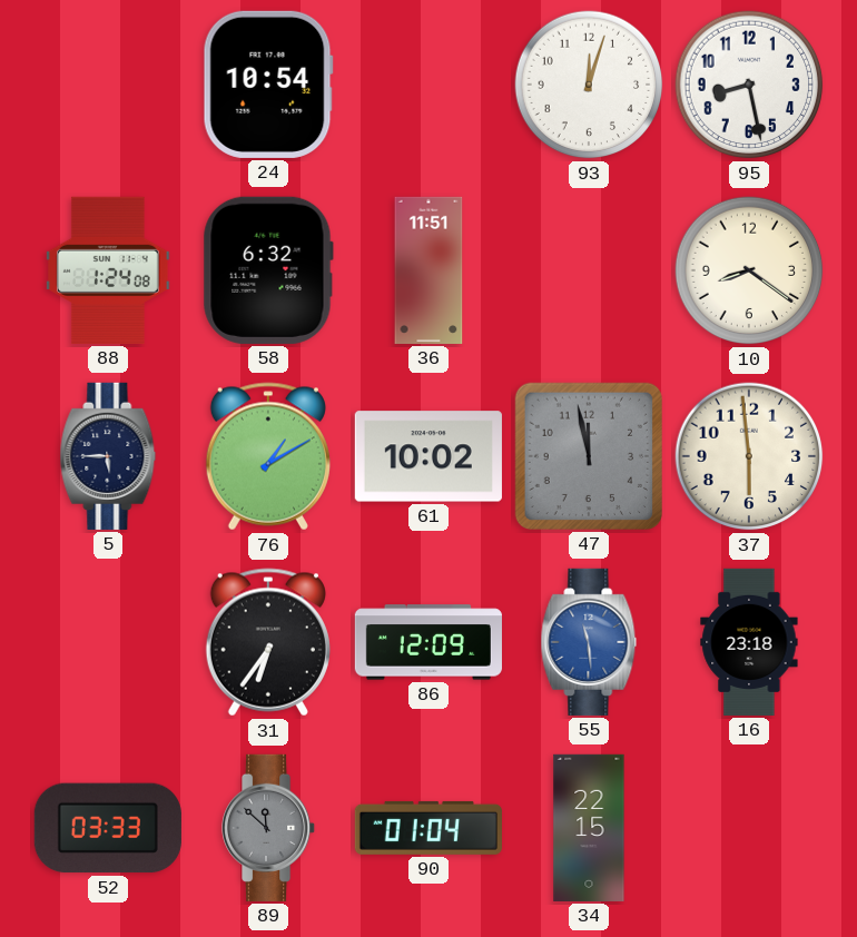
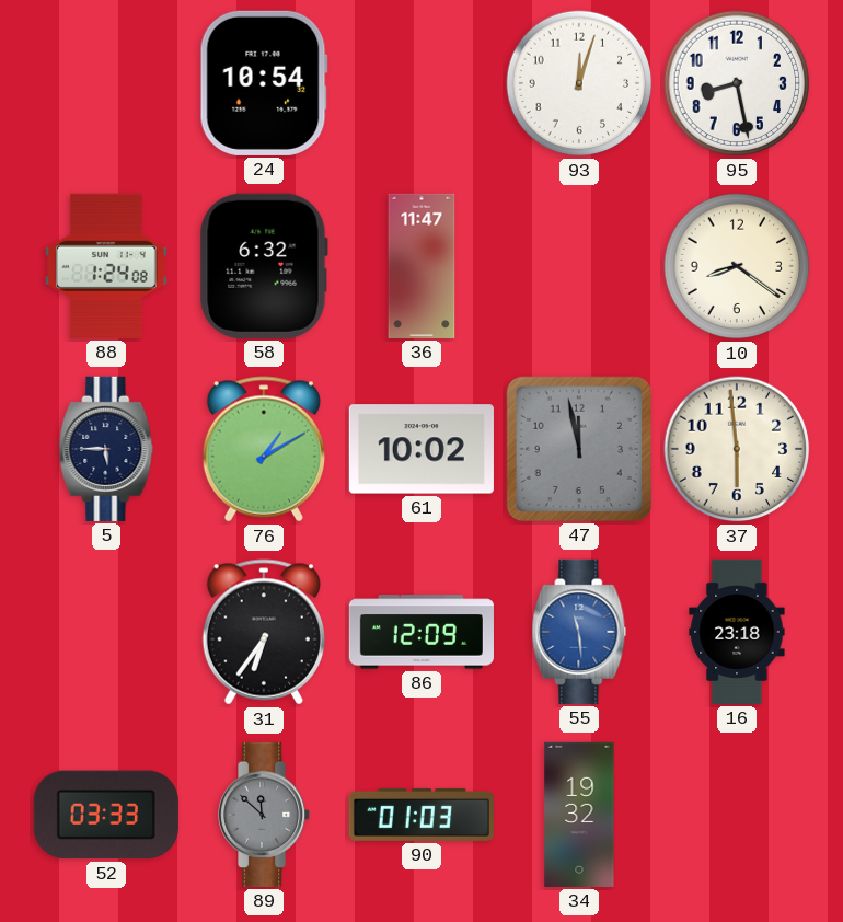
36: 11:51 -> 11:47
90: 01:04 -> 01:03
34: 22:15 -> 19:32
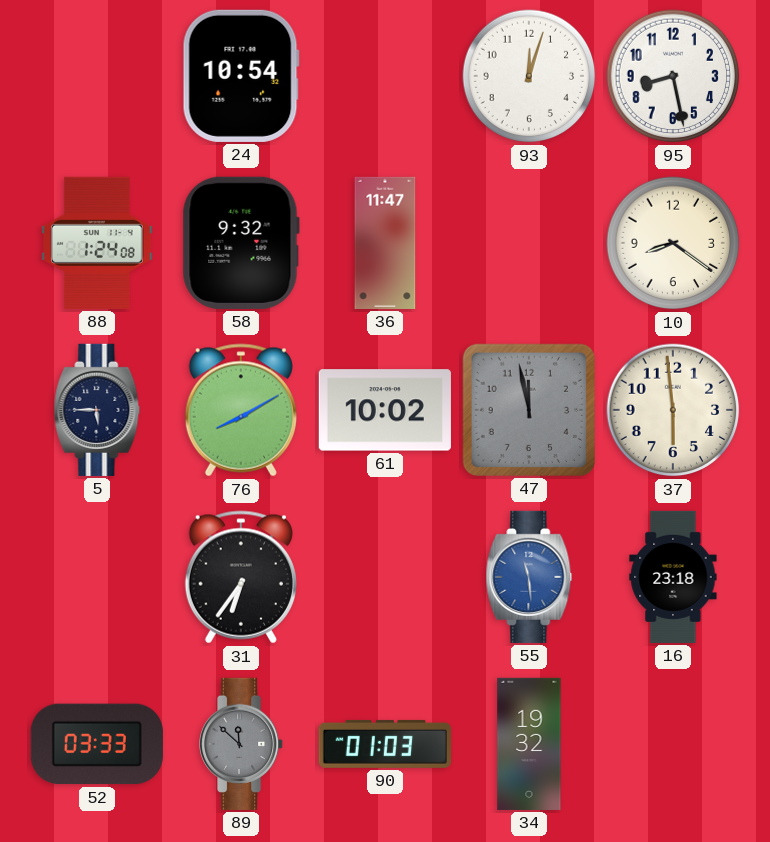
58: 6:32 -> 9:32
76: 1:10 -> 8:10
86: 12:09 -> none
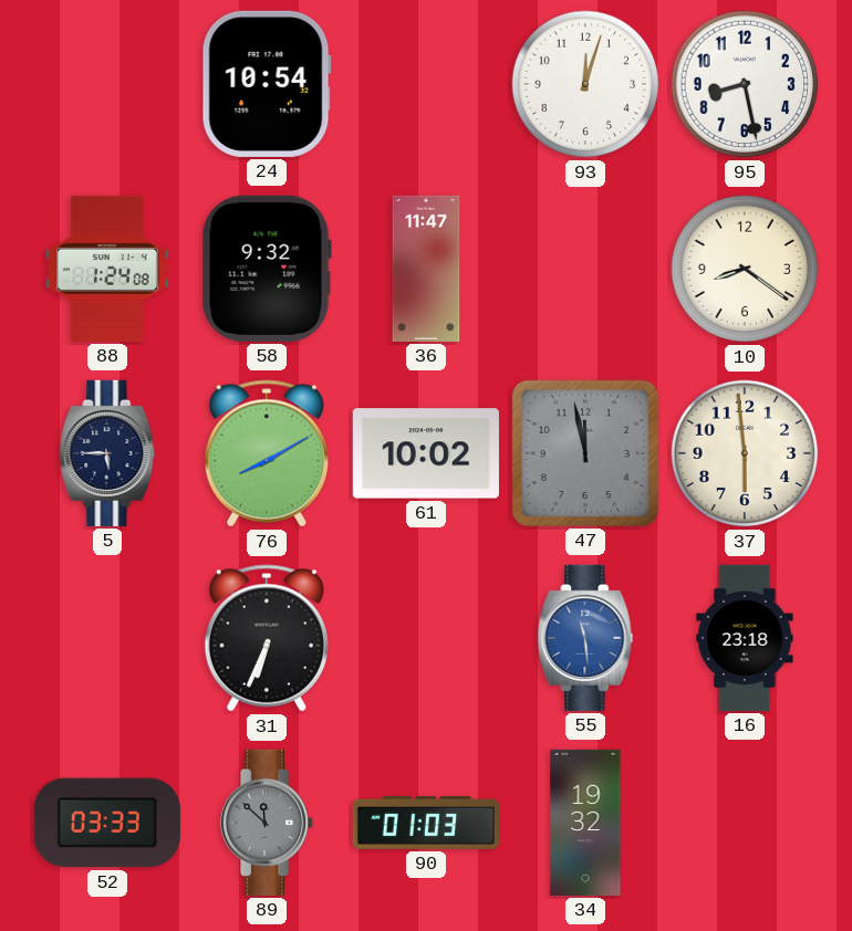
31: 6:36 -> 6:34
